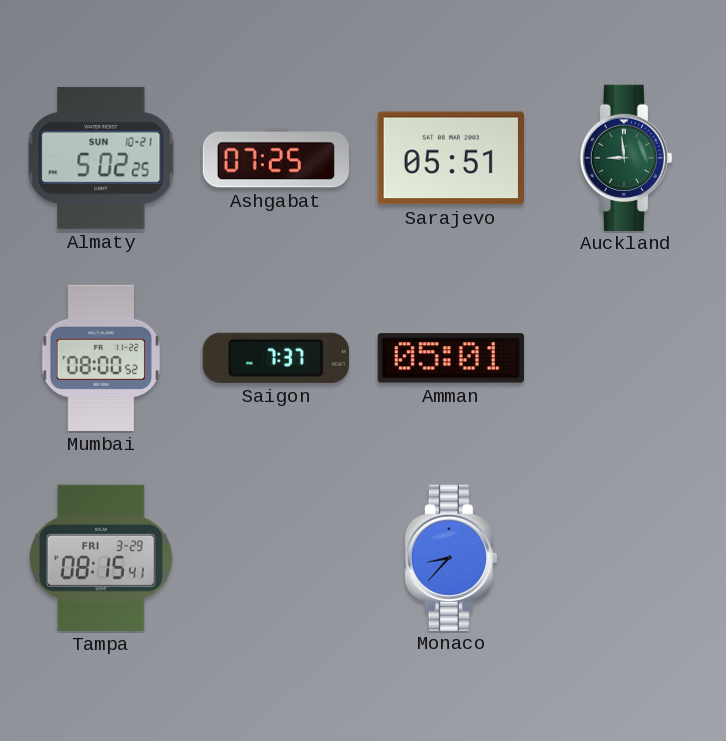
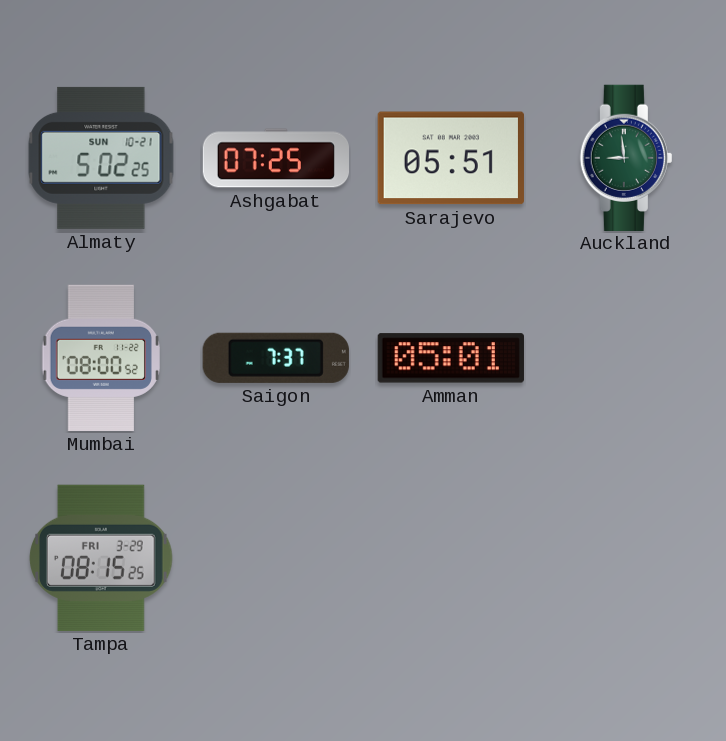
Tampa: 08:15:41 -> 08:15:25
Monaco: 8:37 -> none
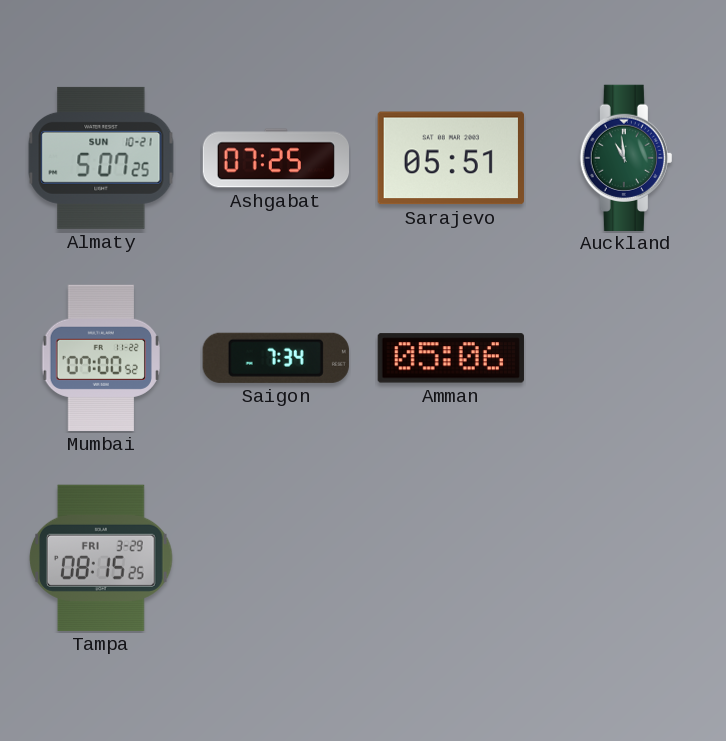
Almaty: 5:02 -> 5:07
Auckland: 8:59 -> 10:59
Mumbai: 08:00 -> 07:00
Saigon: 7:37 -> 7:34
Amman: 05:01 -> 05:06
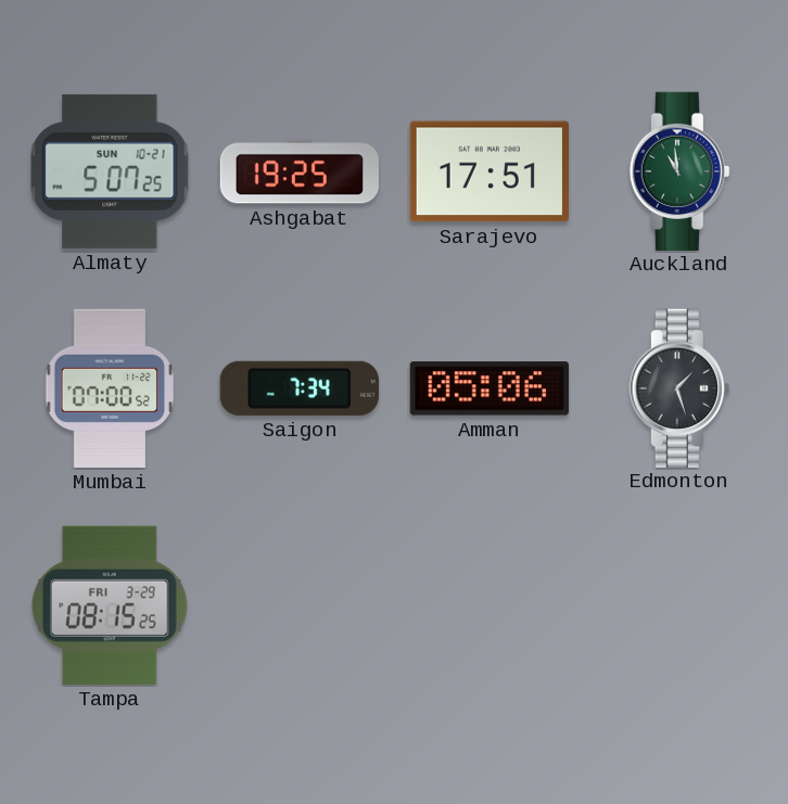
Ashgabat: 07:25 -> 19:25
Sarajevo: 05:51 -> 17:51
Edmonton: none -> 1:27
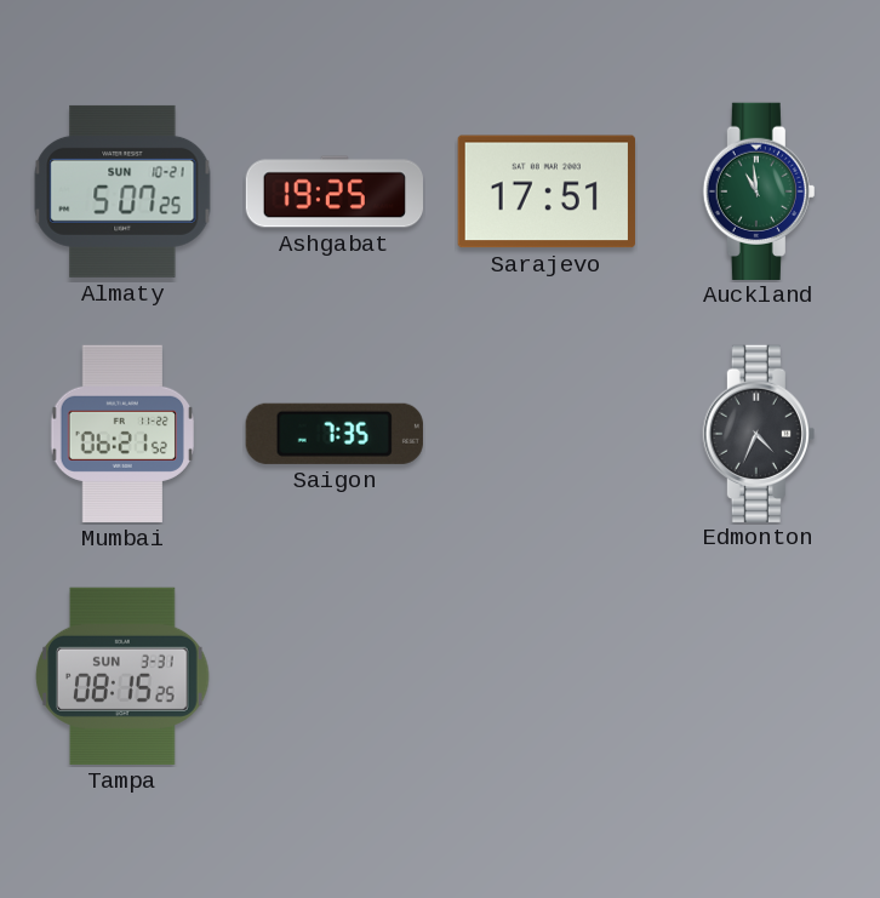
Mumbai: 07:00 -> 06:21
Saigon: 7:34 -> 7:35
Amman: 05:06 -> none
Edmonton: 1:27 -> 4:34
Tampa date: FRI 3-29 -> SUN 3-31
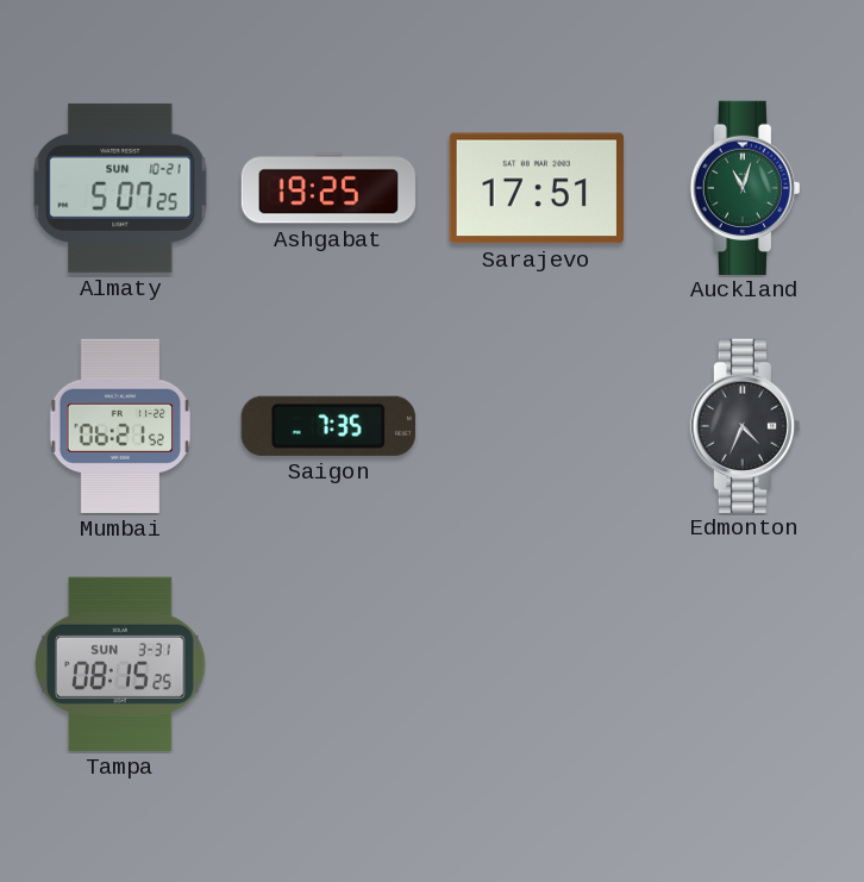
Auckland: 10:59 -> 11:03
